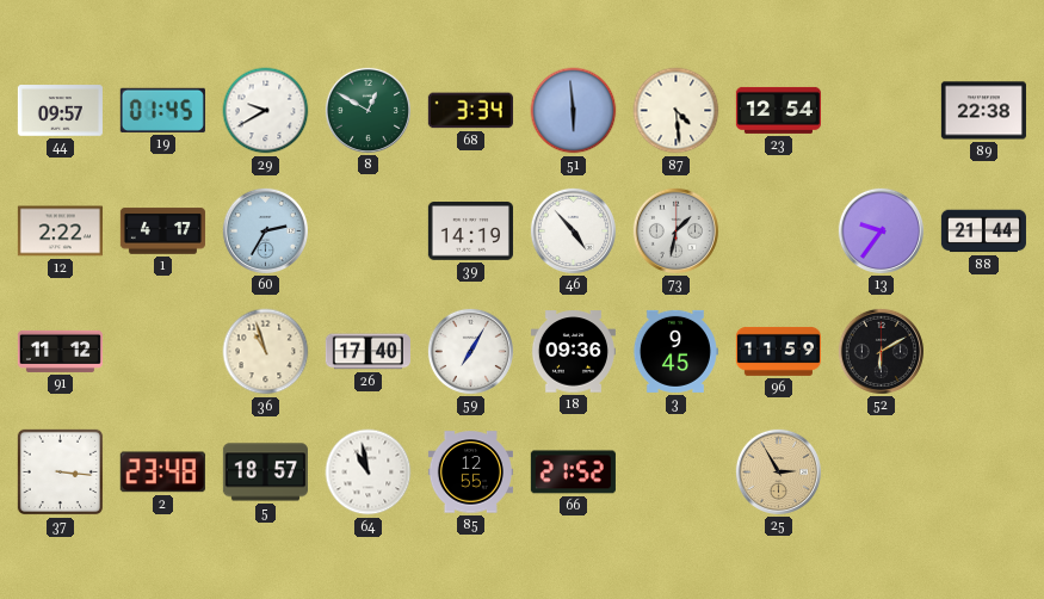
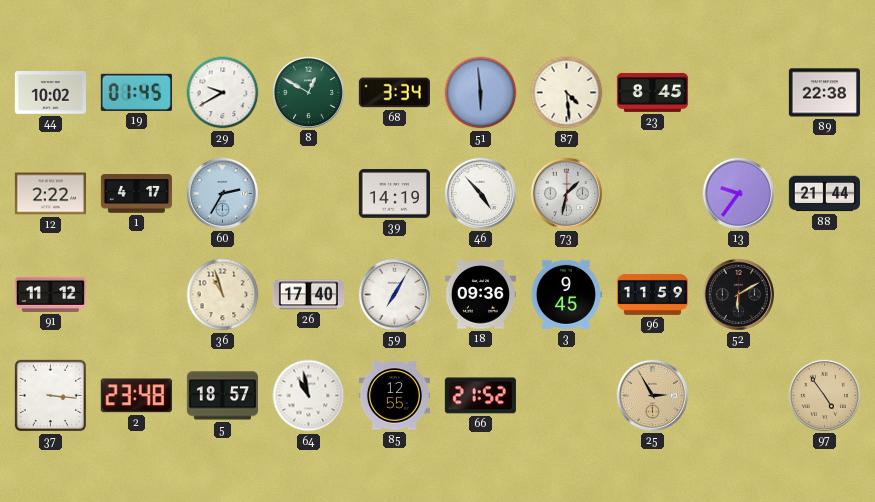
44: 09:57 -> 10:02
23: 12:54 -> 8:45
97: none -> 4:54
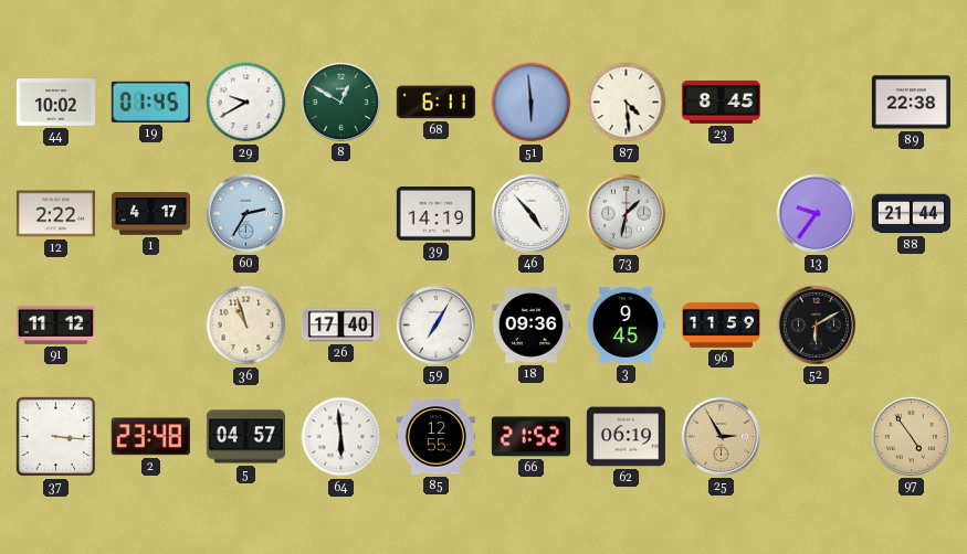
68: 3:34 -> 6:11
5: 18:57 -> 04:57
64: 10:58 -> 5:59
62: none -> 06:19
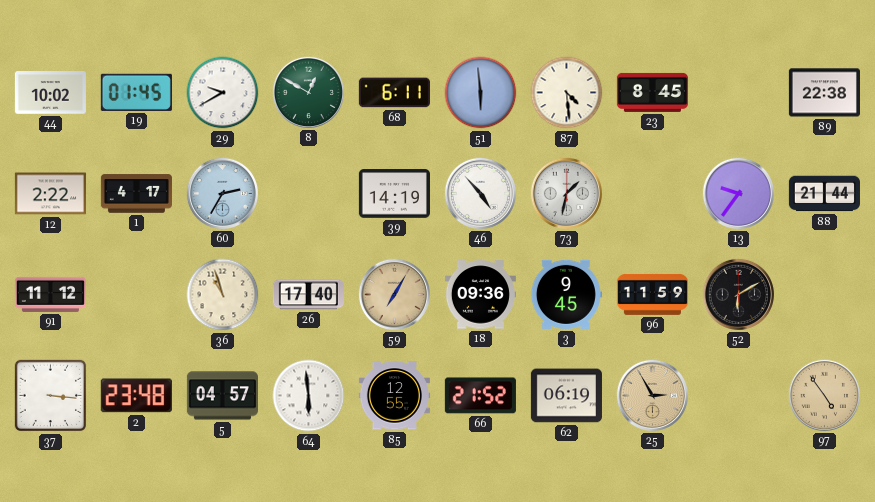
59 dial: white -> champagne
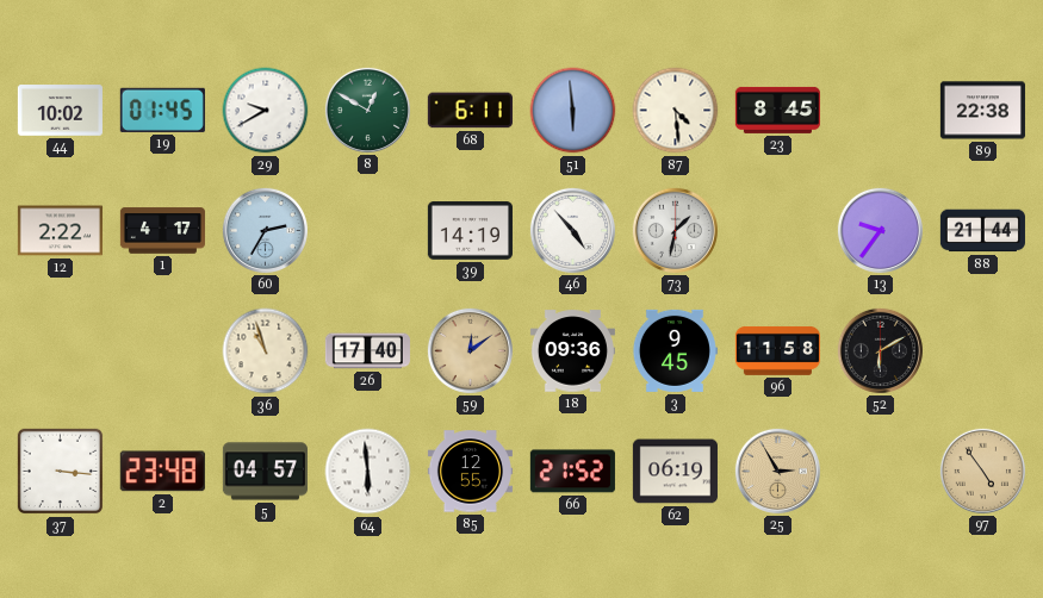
91: 11:12 -> none
59: 7:05 -> 12:09
96: 11:59 -> 11:58
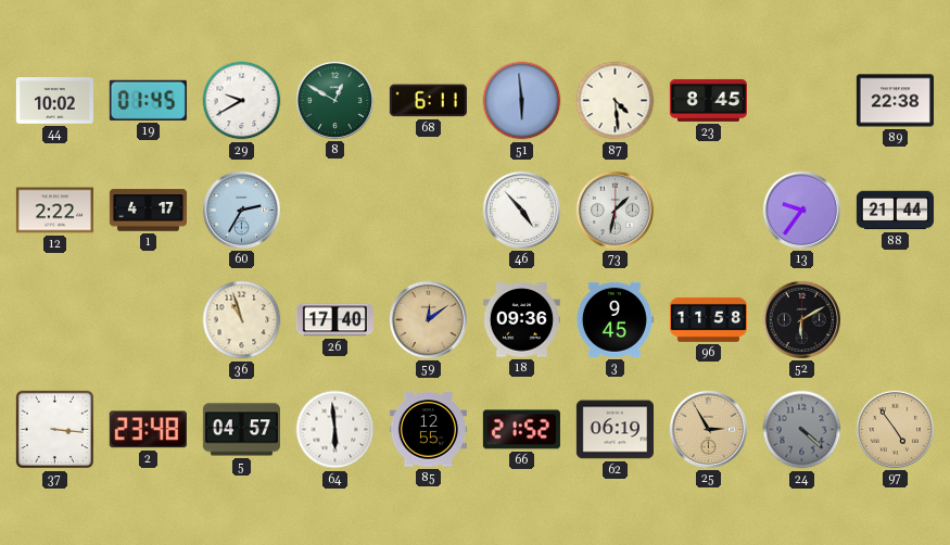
39: 14:19 -> none
24: none -> 4:22
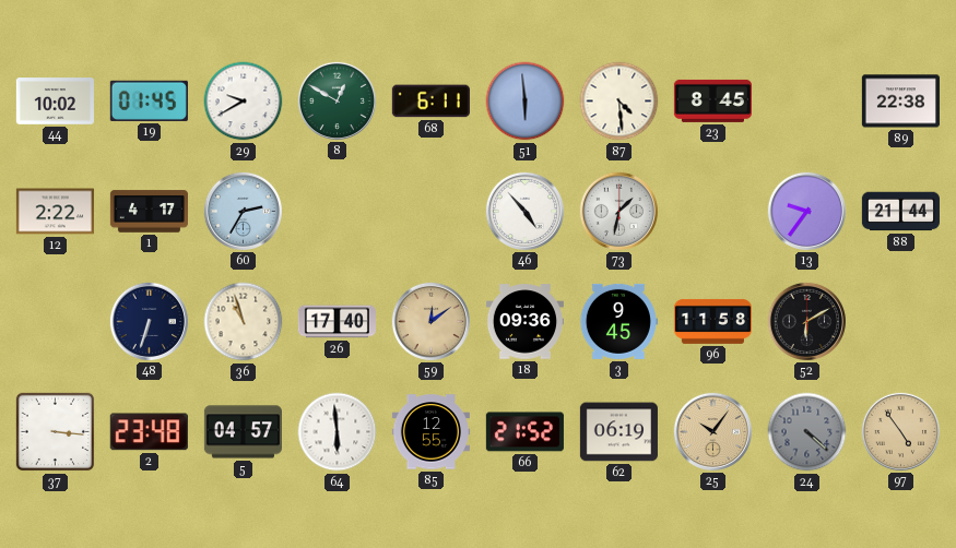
48: none -> 6:33
25: 2:55 -> 10:06
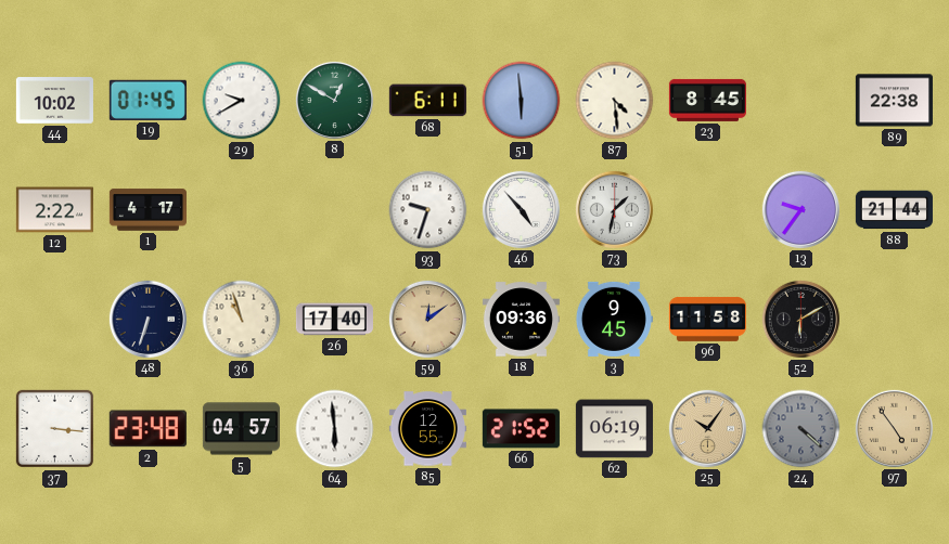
60: 2:35 -> none
93: none -> 9:33
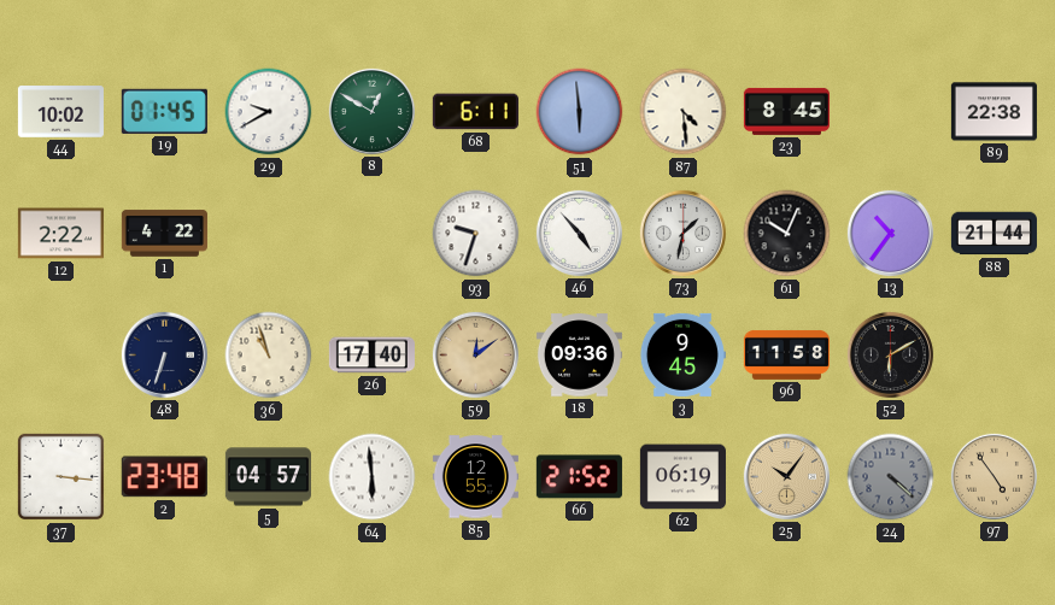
1: 4:17 -> 4:22
61: none -> 10:04
13: 9:36 -> 10:36
